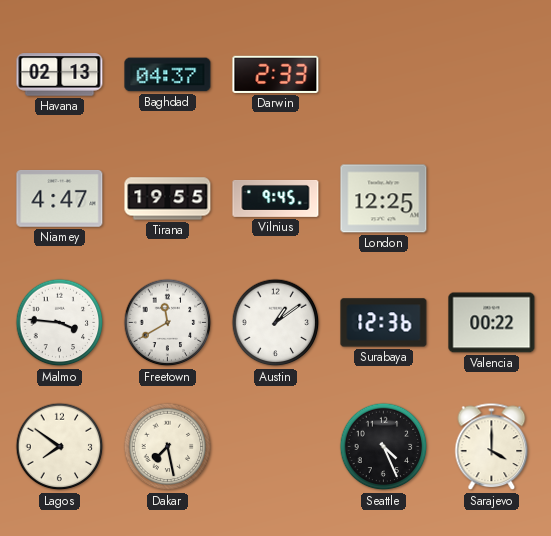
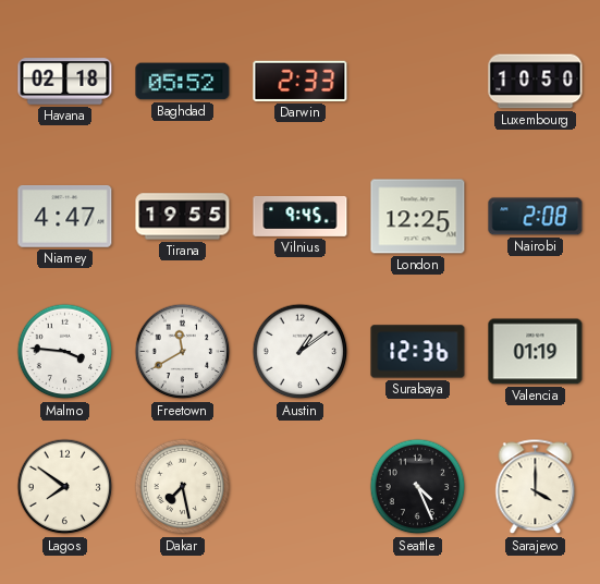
Havana: 02:13 -> 02:18
Baghdad: 04:37 -> 05:52
Luxembourg: none -> 10:50
Nairobi: none -> 2:08
Valencia: 00:22 -> 01:19
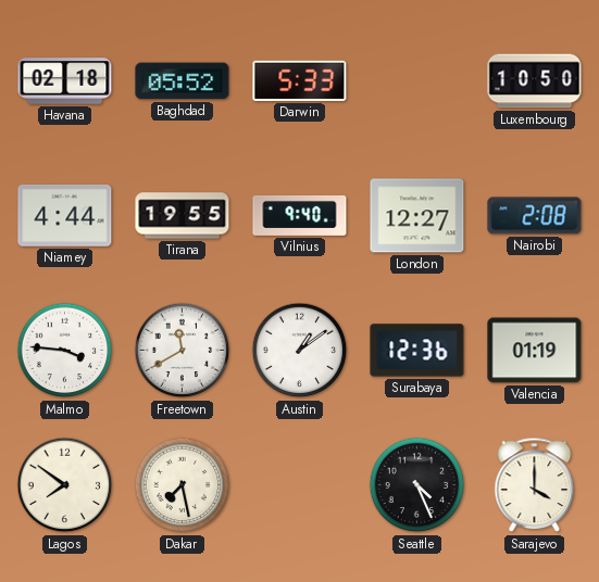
Darwin: 2:33 -> 5:33
Niamey: 4:47 -> 4:44
Vilnius: 9:45 -> 9:40
London: 12:25 -> 12:27
